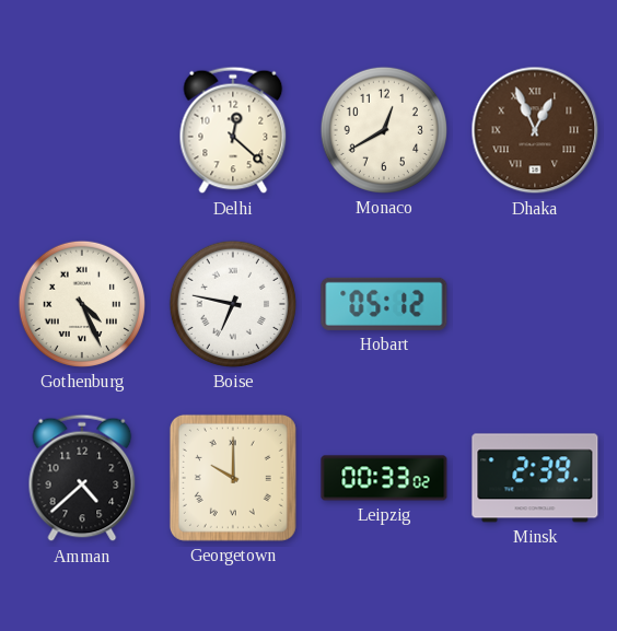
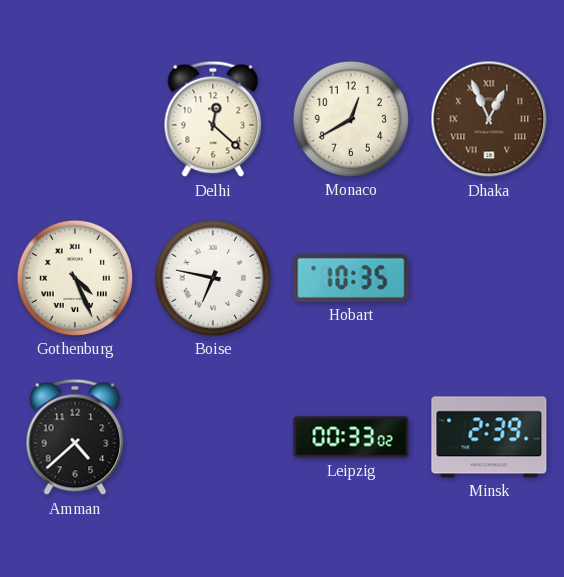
Hobart: 05:12 -> 10:35
Georgetown: 10:00 -> none
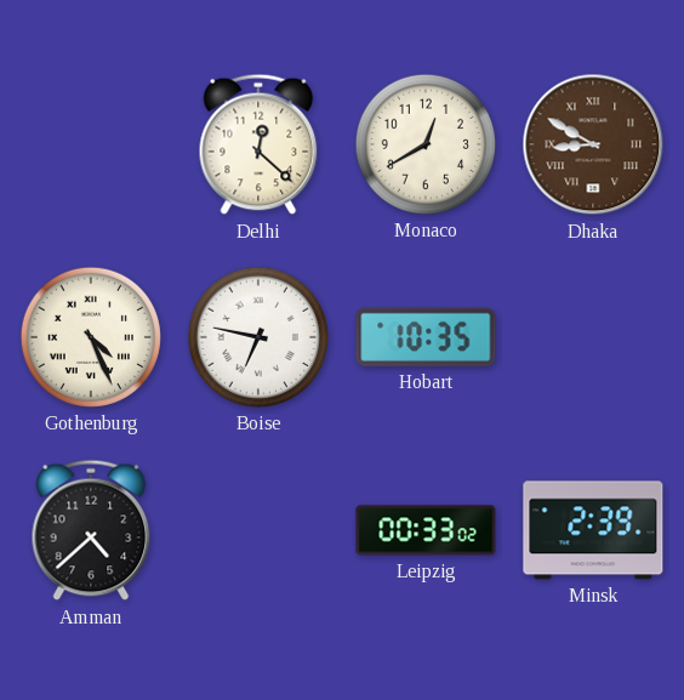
Dhaka: 12:56 -> 8:50
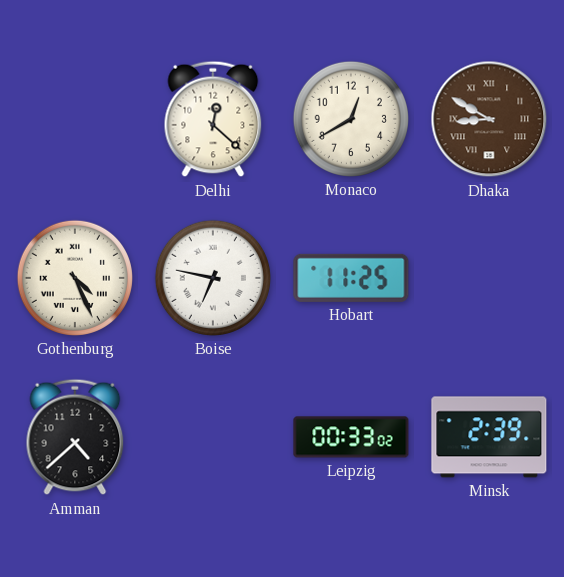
Hobart: 10:35 -> 11:25
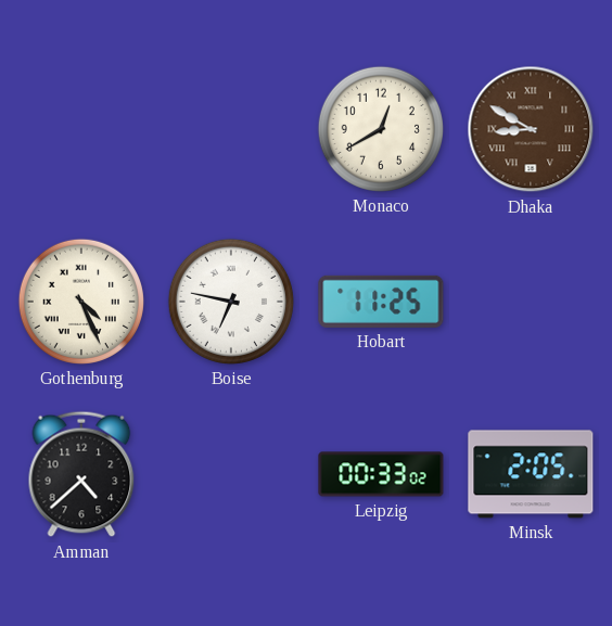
Delhi: 12:22 -> none
Minsk: 2:39 -> 2:05
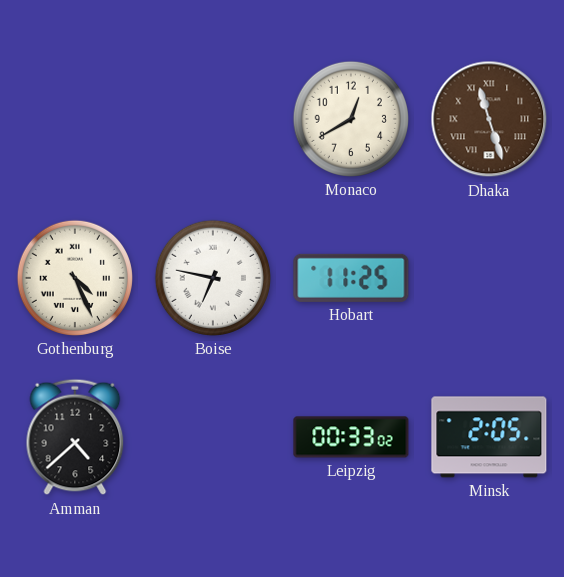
Dhaka: 8:50 -> 11:27
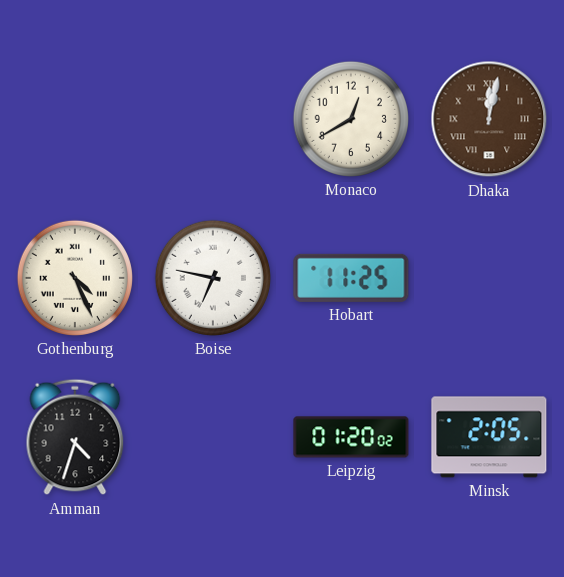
Dhaka: 11:27 -> 12:02
Amman: 4:38 -> 4:33
Leipzig: 00:33 -> 01:20
